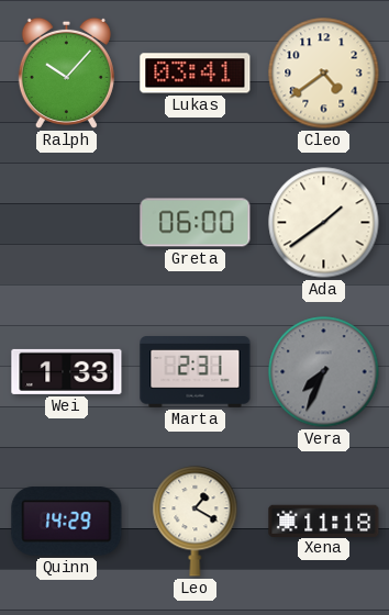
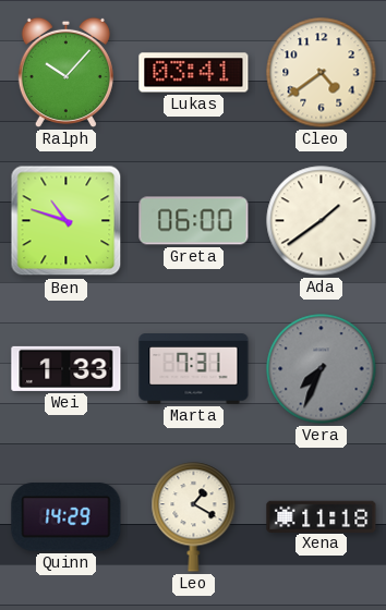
Ben: none -> 10:48
Marta: 2:31 -> 7:31
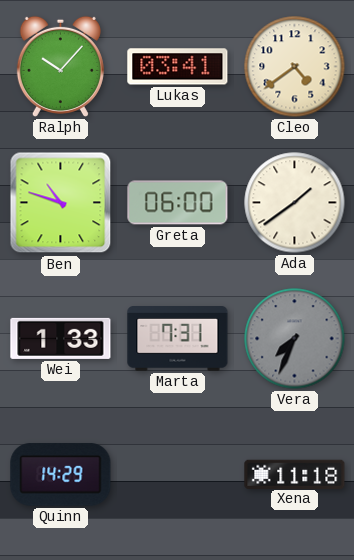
Leo: 1:20 -> none
